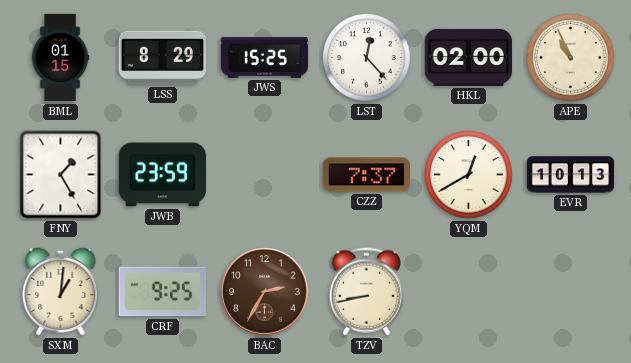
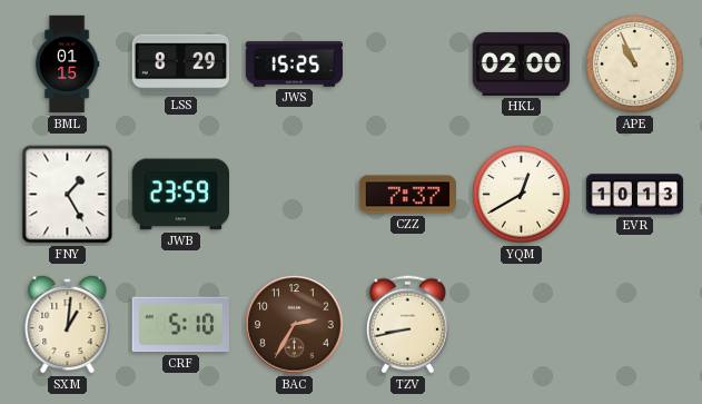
LST: 12:23 -> none
CRF: 9:25 -> 5:10
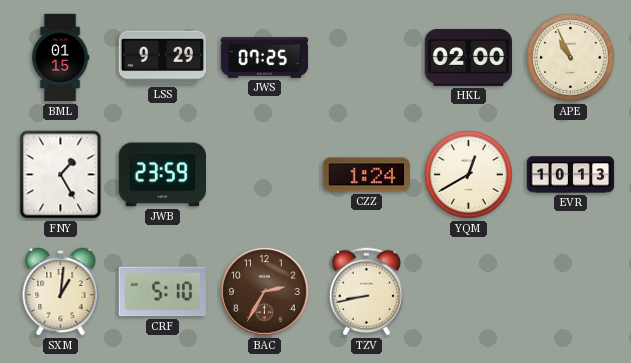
LSS: 8:29 -> 9:29
JWS: 15:25 -> 07:25
CZZ: 7:37 -> 1:24
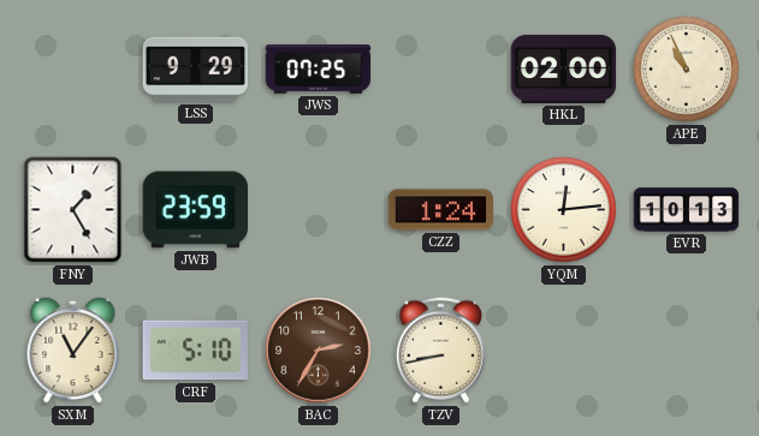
BML: 01:15 -> none
YQM: 12:40 -> 12:14
SXM: 1:01 -> 11:06
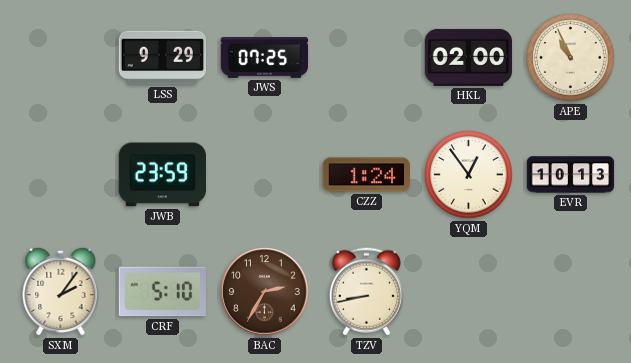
FNY: 1:25 -> none
YQM: 12:14 -> 12:54
SXM: 11:06 -> 2:06
